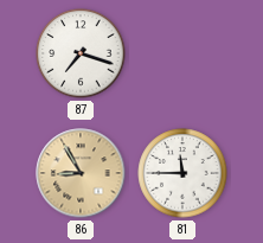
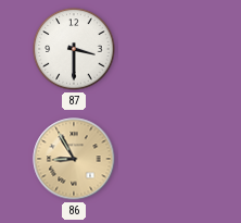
87: 7:18 -> 3:30
81: 11:45 -> none
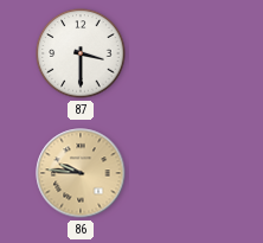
86: 8:55 -> 9:46
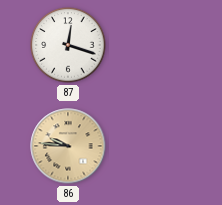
87: 3:30 -> 12:18
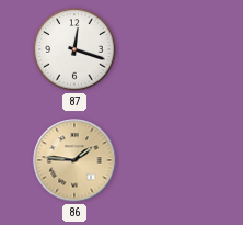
86: 9:46 -> 1:46
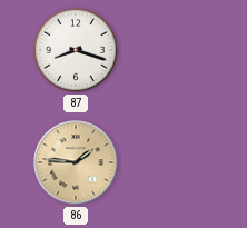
87: 12:18 -> 8:18
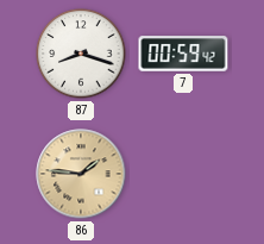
7: none -> 00:59
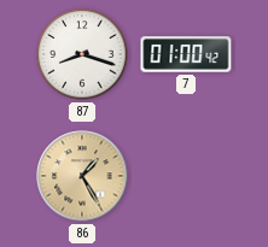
7: 00:59 -> 01:00
86: 1:46 -> 1:25
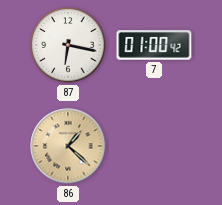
87: 8:18 -> 6:17
86: 1:25 -> 1:22
